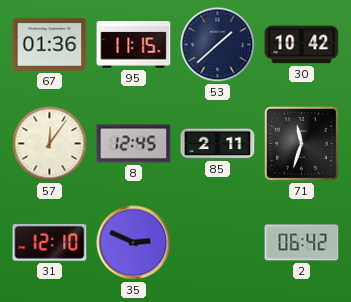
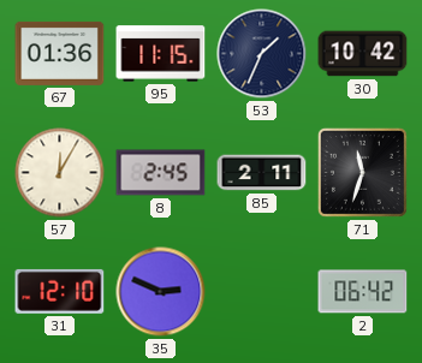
53: 1:38 -> 1:34
57: 12:06 -> 12:05
8: 12:45 -> 2:45
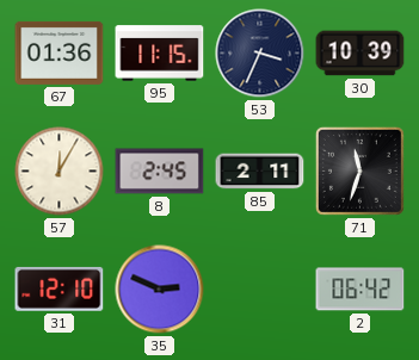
53: 1:34 -> 3:34
30: 10:42 -> 10:39
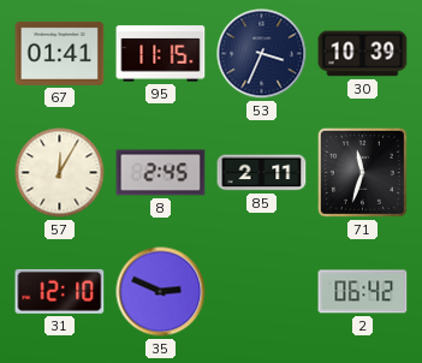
67: 01:36 -> 01:41
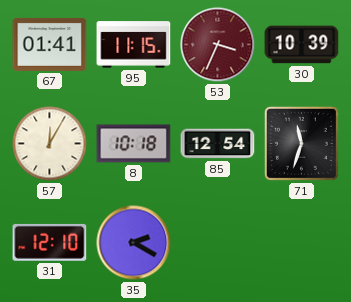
53 dial: navy -> burgundy
8: 2:45 -> 10:18
85: 2:11 -> 12:54
35: 2:49 -> 2:20
2: 06:42 -> none
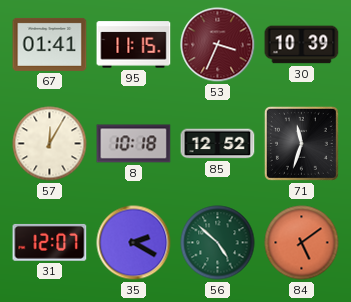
85: 12:54 -> 12:52
31: 12:10 -> 12:07
56: none -> 4:52
84: none -> 5:09
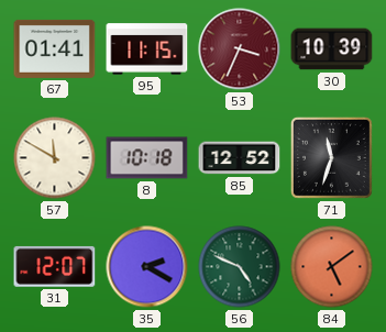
57: 12:05 -> 11:50
56: 4:52 -> 4:49
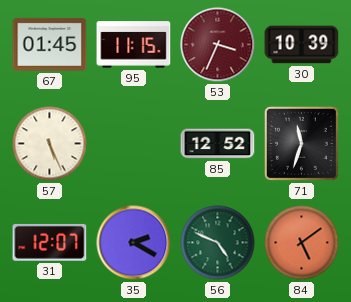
67: 01:41 -> 01:45
57: 11:50 -> 5:26
8: 10:18 -> none
